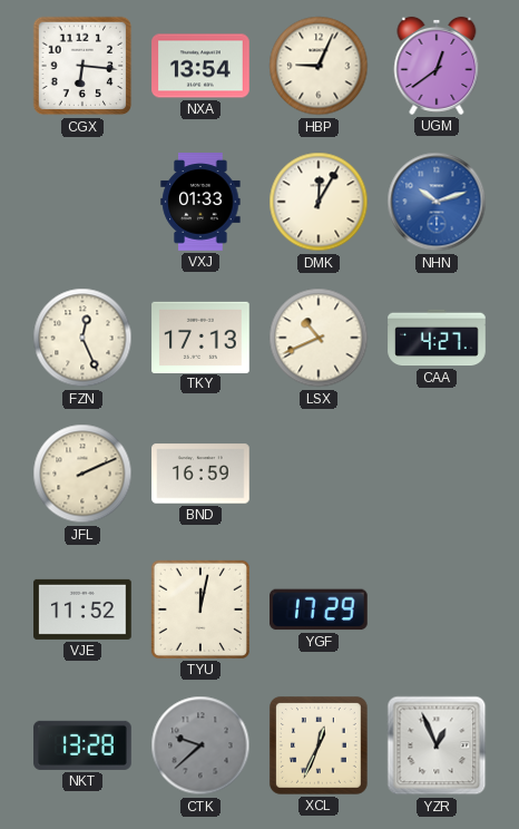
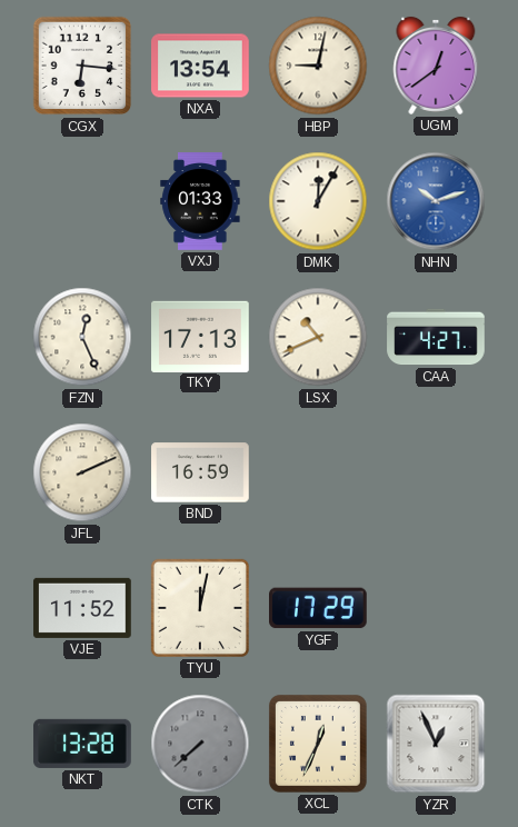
HBP: 9:04 -> 9:02
CTK: 9:38 -> 7:38
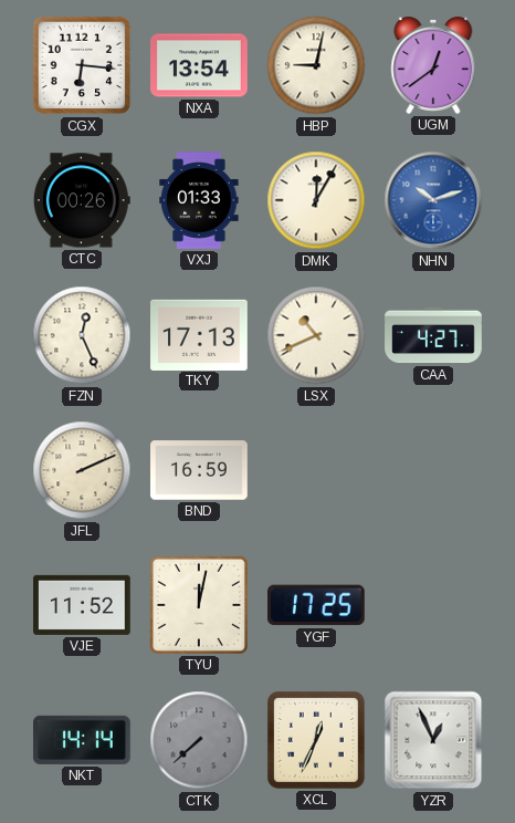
CTC: none -> 00:26
YGF: 17:29 -> 17:25
NKT: 13:28 -> 14:14
